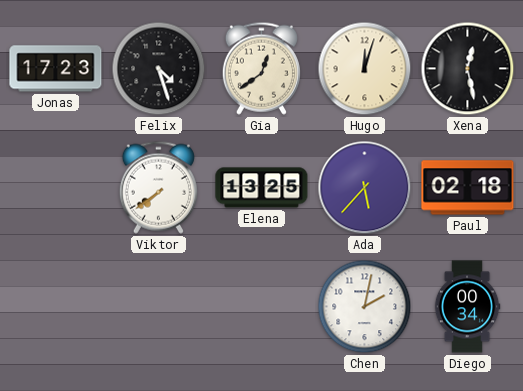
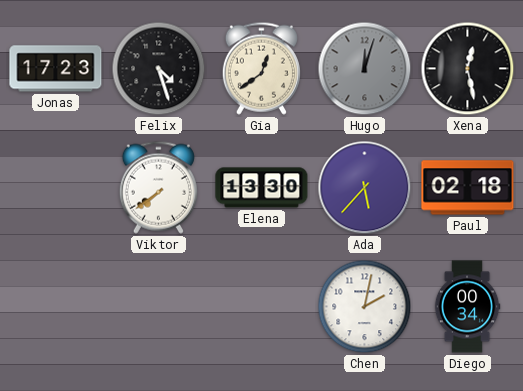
Hugo dial: cream -> grey
Elena: 13:25 -> 13:30
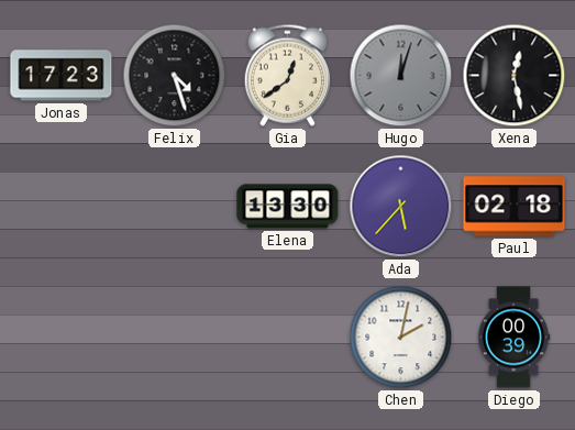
Viktor: 7:39 -> none
Diego: 00:34 -> 00:39
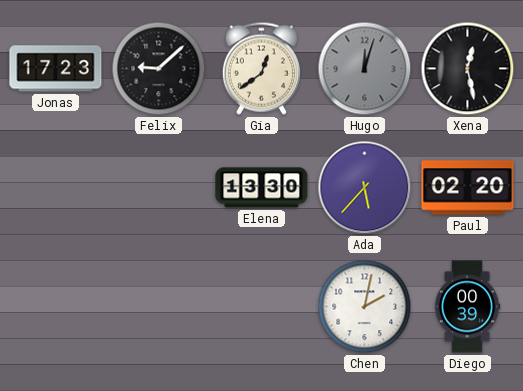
Felix: 4:27 -> 9:08
Paul: 02:18 -> 02:20
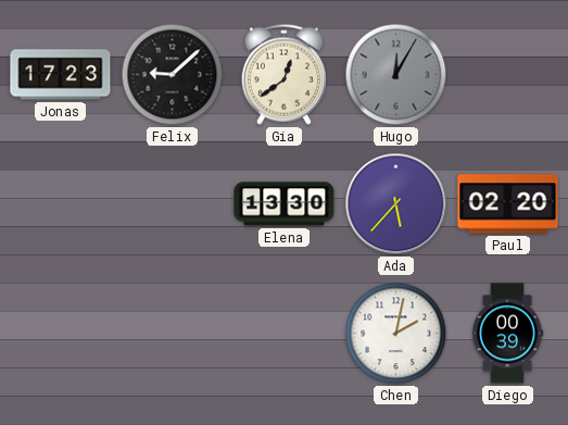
Hugo: 12:03 -> 12:05
Xena: 12:28 -> none
